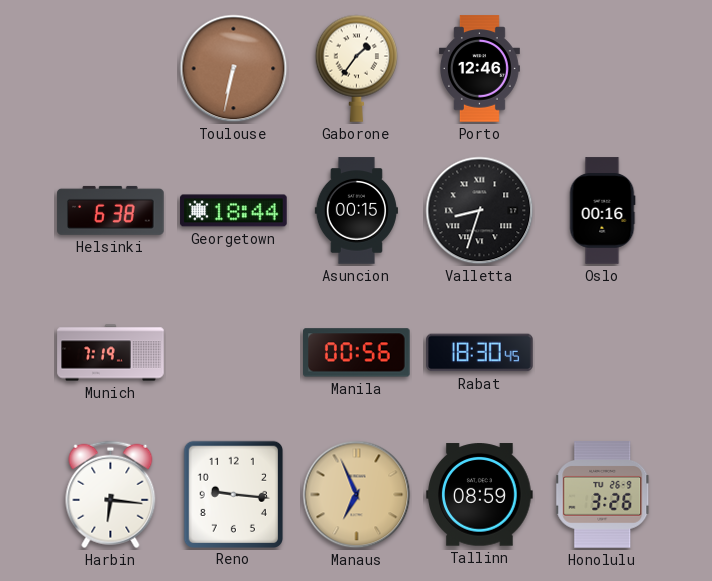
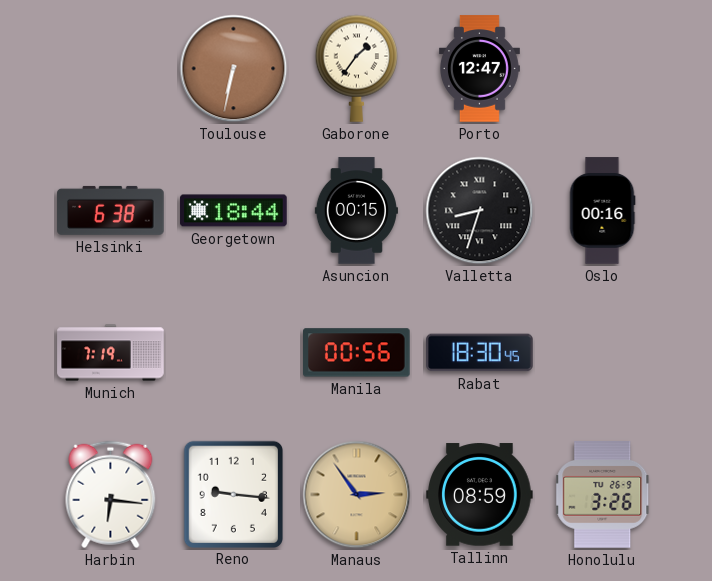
Porto: 12:46 -> 12:47
Manaus: 6:56 -> 2:54
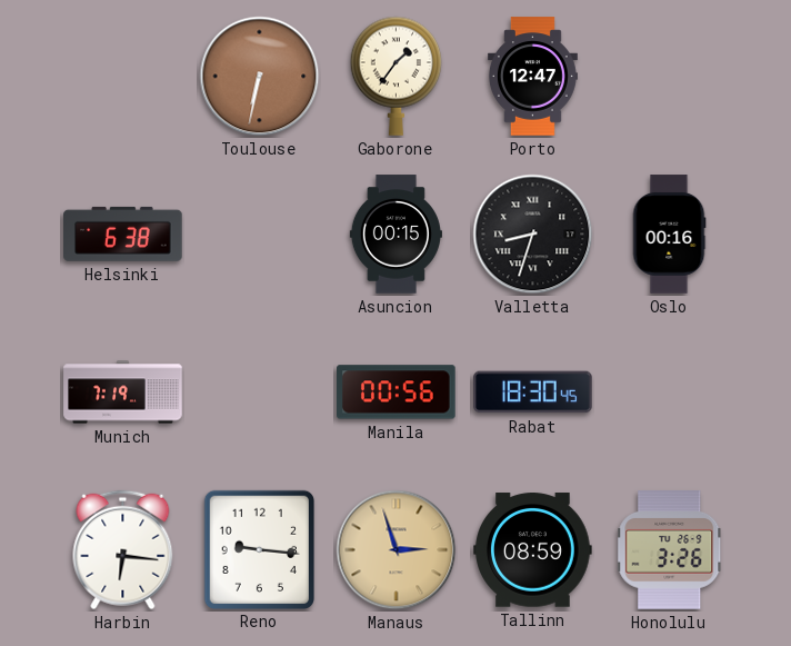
Georgetown: 18:44 -> none
Manaus: 2:54 -> 2:57
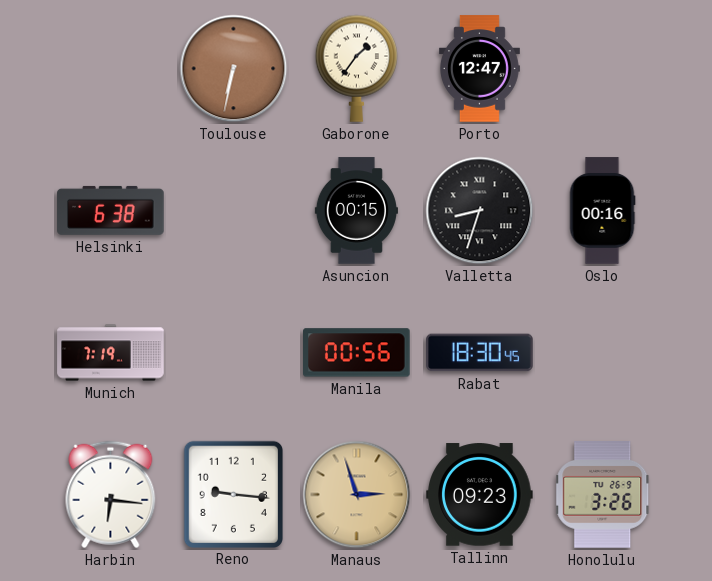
Tallinn: 08:59 -> 09:23
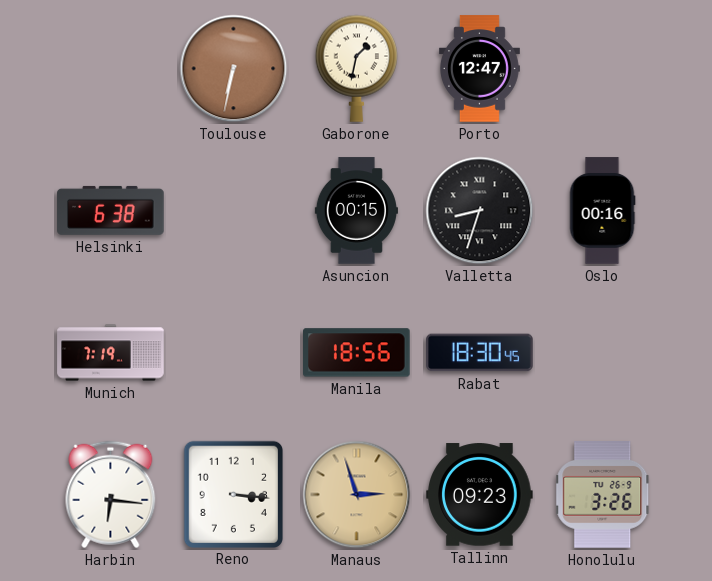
Gaborone: 1:36 -> 1:32
Manila: 00:56 -> 18:56
Reno: 9:16 -> 3:16
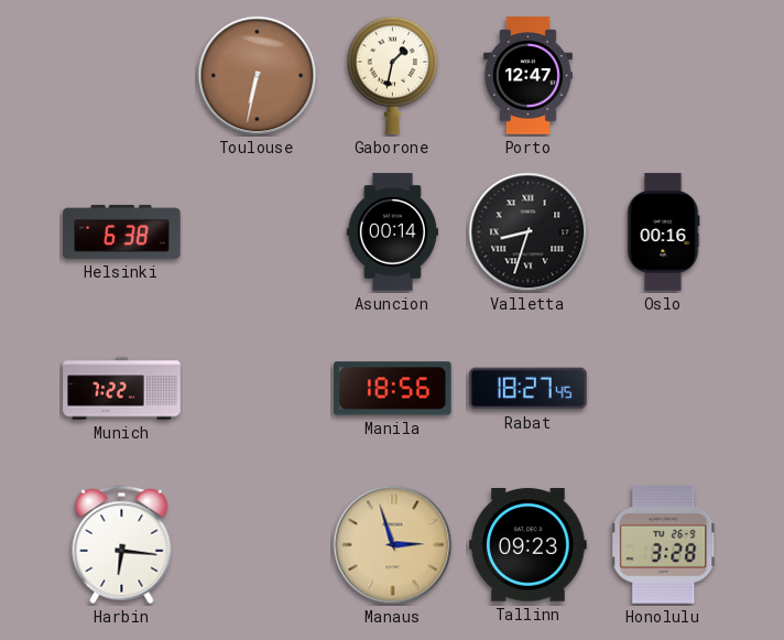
Asuncion: 00:15 -> 00:14
Munich: 7:19 -> 7:22
Rabat: 18:30 -> 18:27
Reno: 3:16 -> none
Honolulu: 3:26 -> 3:28
